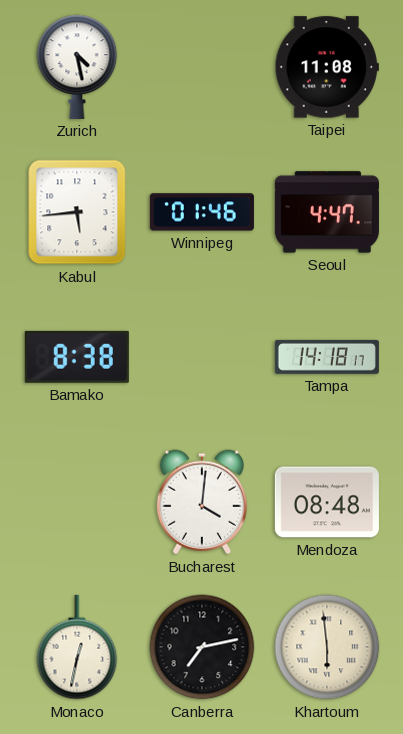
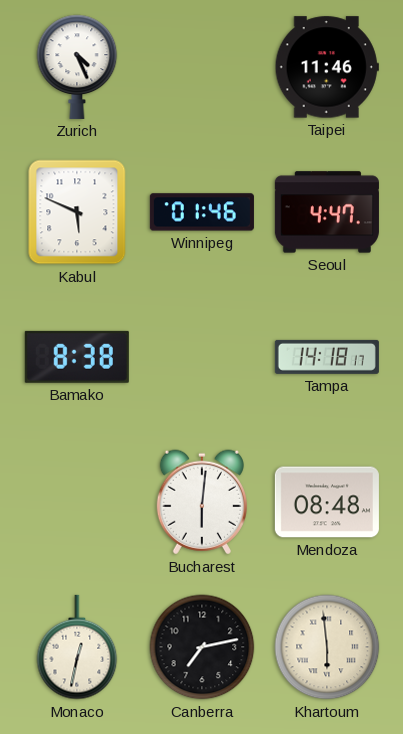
Zurich: 4:28 -> 4:26
Taipei: 11:08 -> 11:46
Kabul: 5:44 -> 5:49
Bucharest: 4:01 -> 6:01
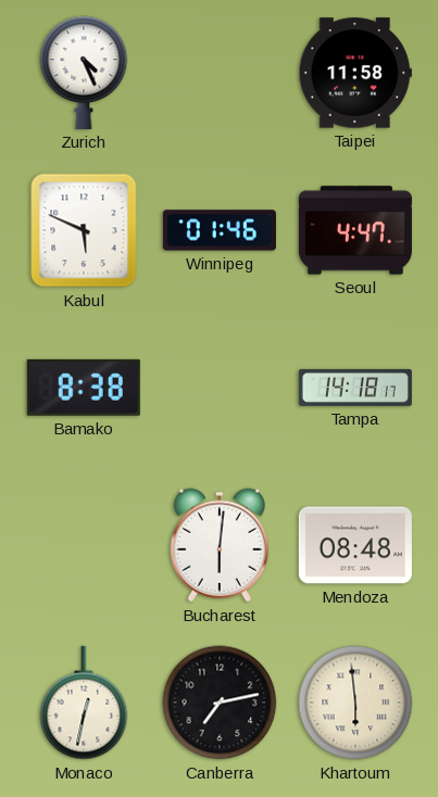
Taipei: 11:46 -> 11:58
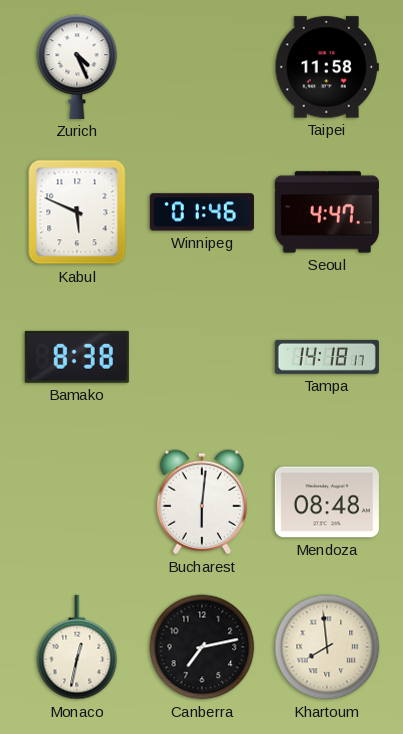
Khartoum: 5:59 -> 7:59
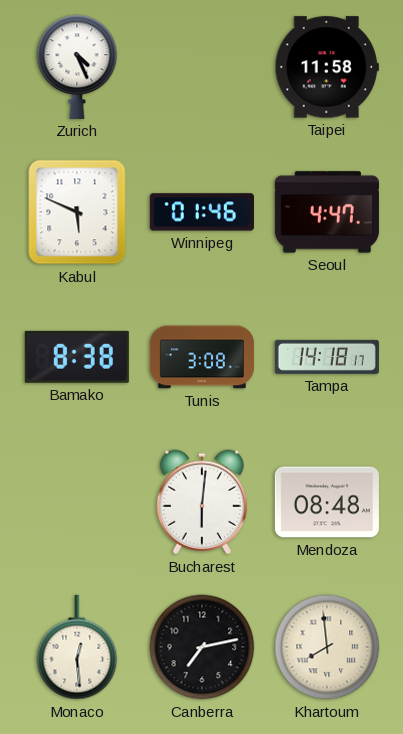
Tunis: none -> 3:08
Monaco: 12:32 -> 12:29
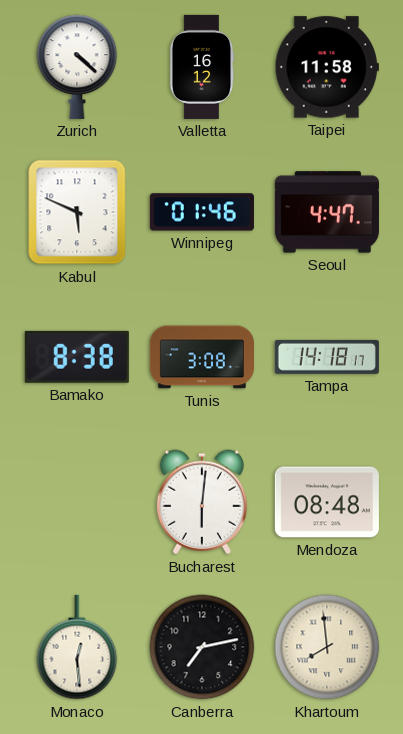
Zurich: 4:26 -> 4:22
Valletta: none -> 16:12
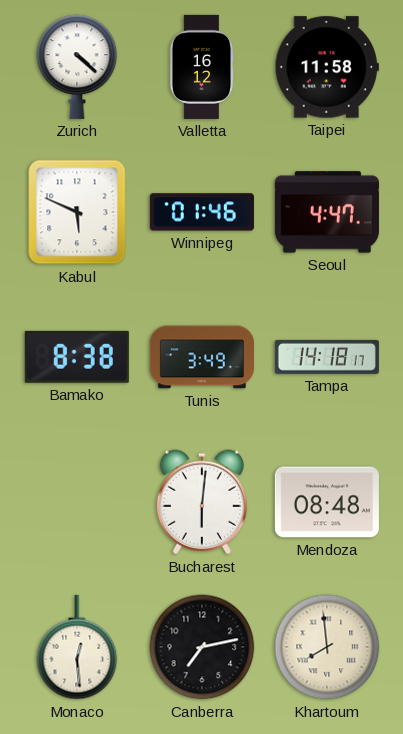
Tunis: 3:08 -> 3:49
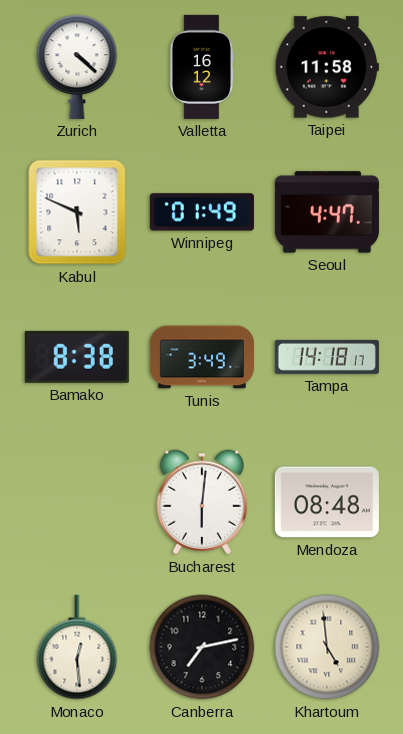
Winnipeg: 01:46 -> 01:49
Khartoum: 7:59 -> 4:59
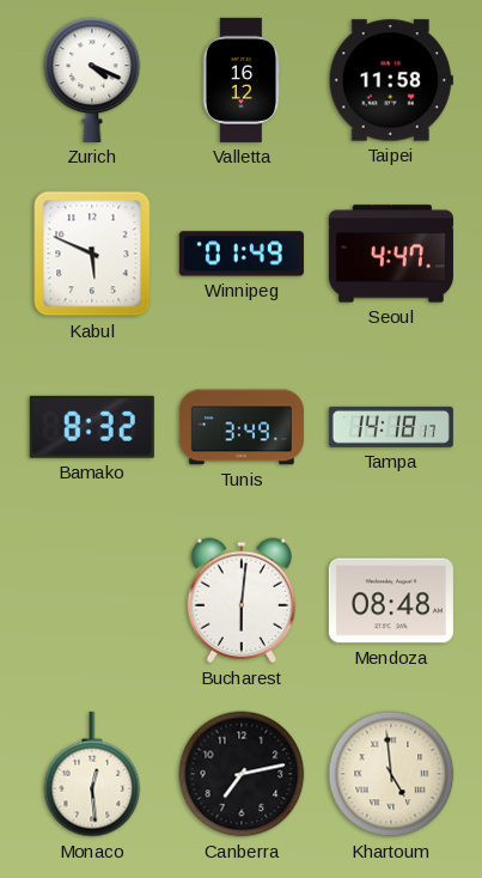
Zurich: 4:22 -> 4:19
Bamako: 8:38 -> 8:32
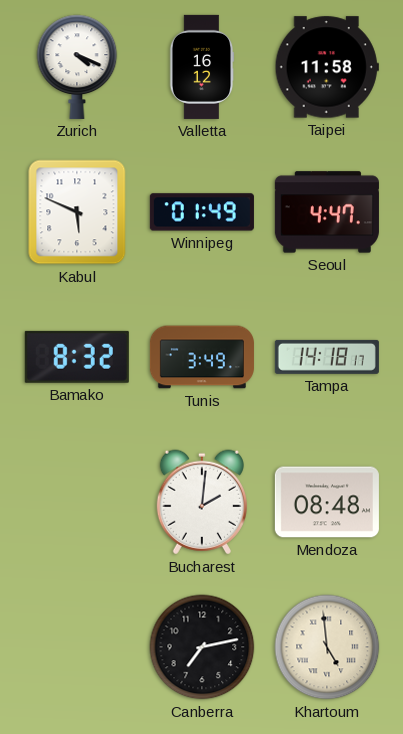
Bucharest: 6:01 -> 2:01
Monaco: 12:29 -> none
